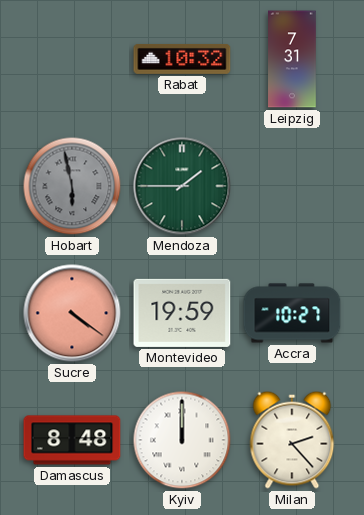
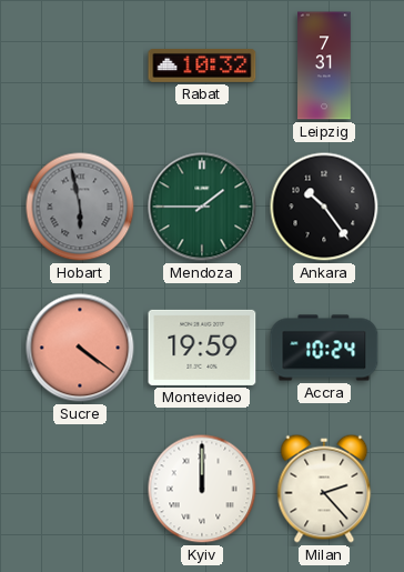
Ankara: none -> 10:24
Accra: 10:27 -> 10:24
Damascus: 8:48 -> none
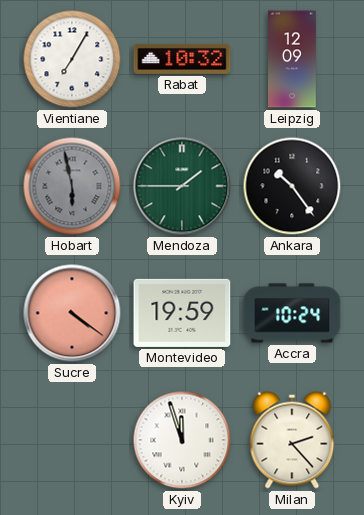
Vientiane: none -> 7:05
Leipzig: 7:31 -> 12:09
Kyiv: 12:00 -> 11:57
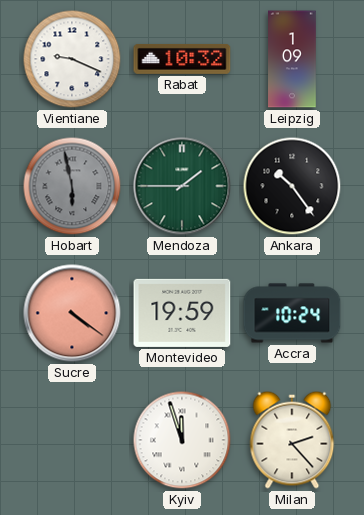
Vientiane: 7:05 -> 9:19
Leipzig: 12:09 -> 1:09
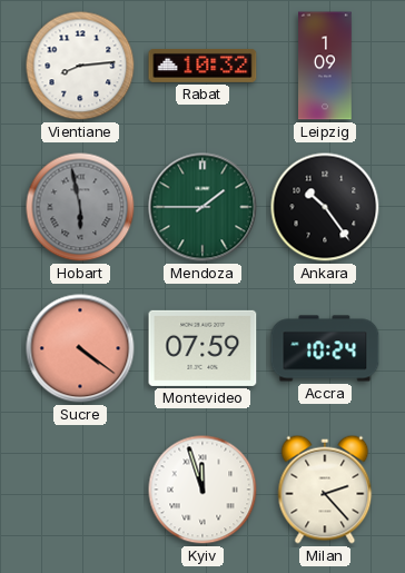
Vientiane: 9:19 -> 8:14
Montevideo: 19:59 -> 07:59
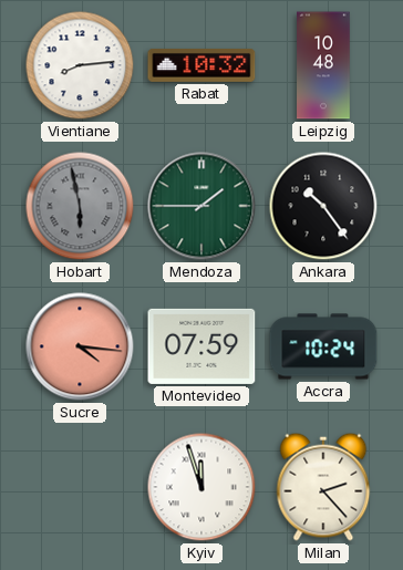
Leipzig: 1:09 -> 10:48
Sucre: 4:21 -> 4:16
